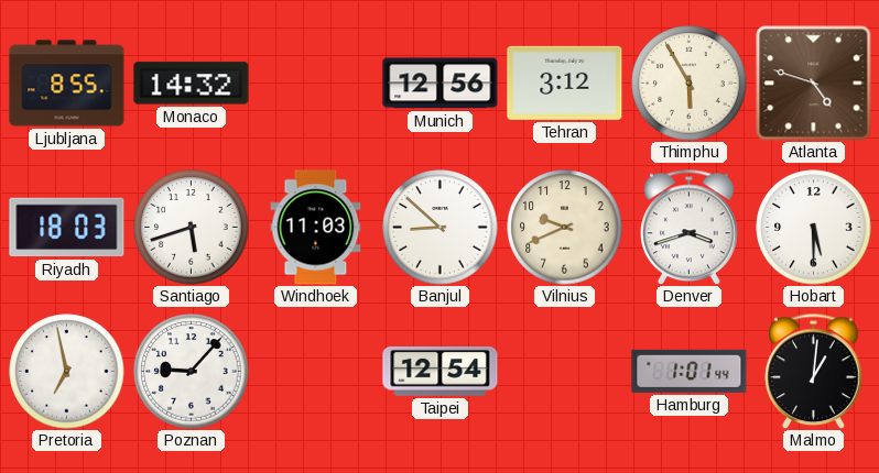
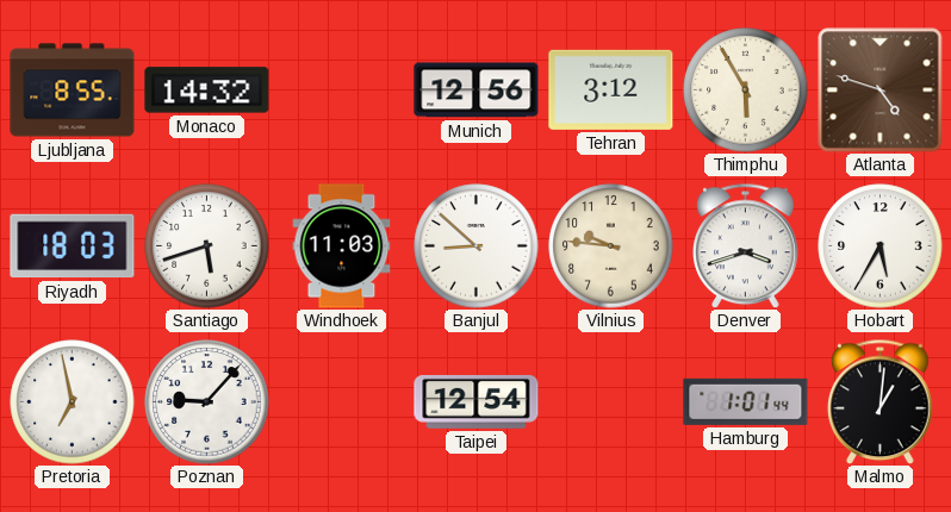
Vilnius: 9:41 -> 9:46
Hobart: 5:30 -> 5:35
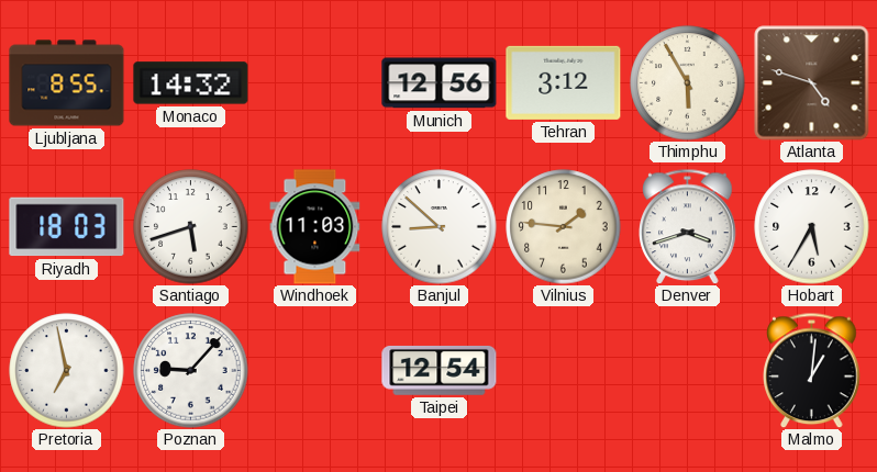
Vilnius: 9:46 -> 1:46
Hamburg: 1:01 -> none
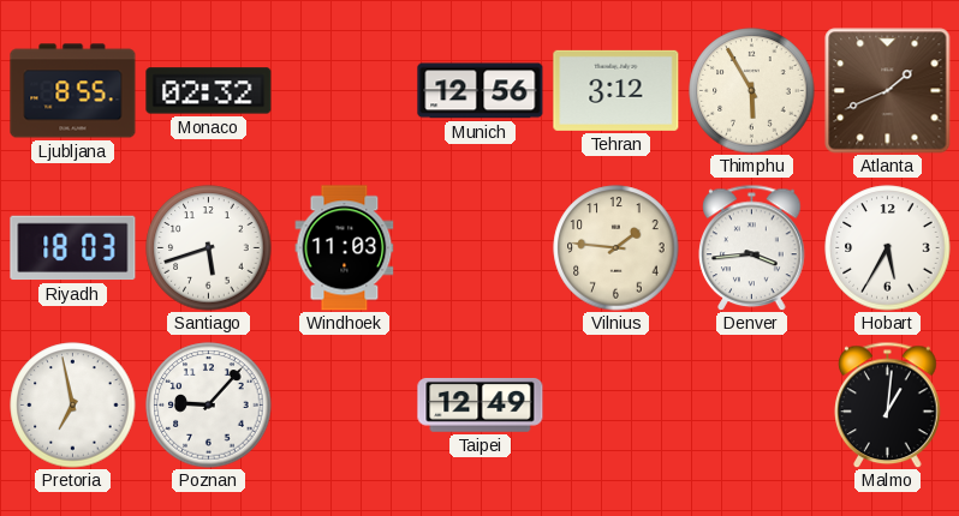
Monaco: 14:32 -> 02:32
Atlanta: 4:48 -> 1:41
Banjul: 8:52 -> none
Denver: 3:42 -> 3:44
Taipei: 12:54 -> 12:49
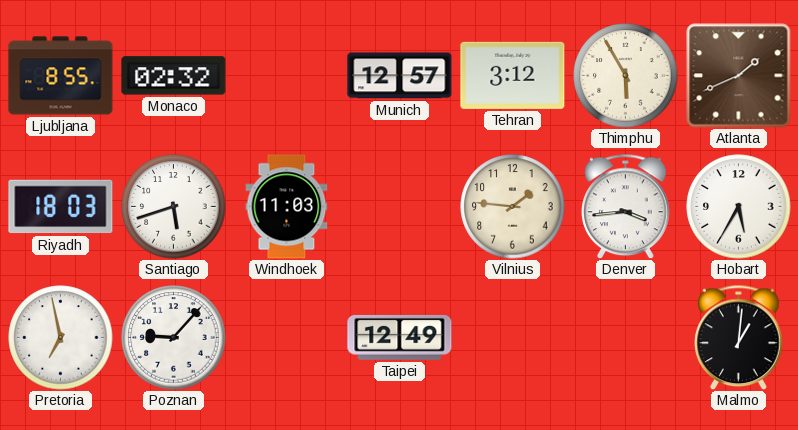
Munich: 12:56 -> 12:57
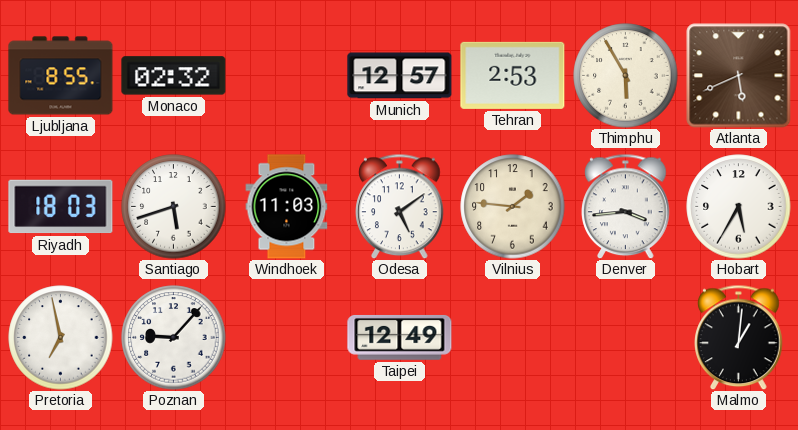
Tehran: 3:12 -> 2:53
Atlanta: 1:41 -> 5:41
Odesa: none -> 5:09
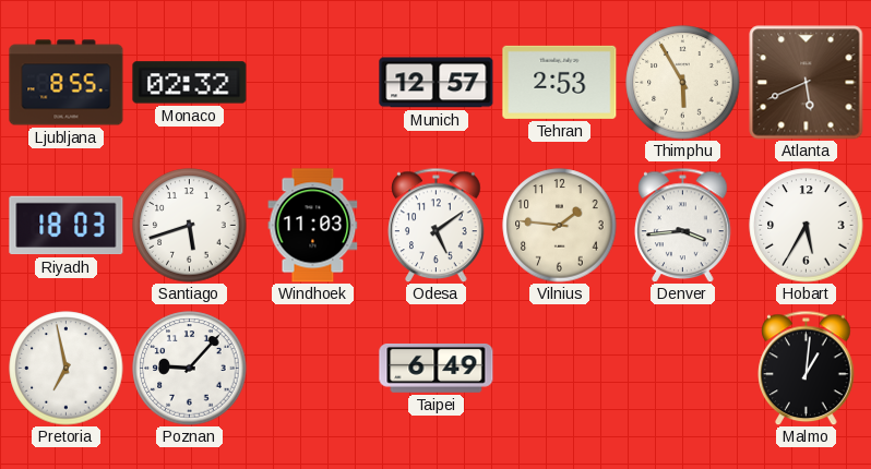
Taipei: 12:49 -> 6:49
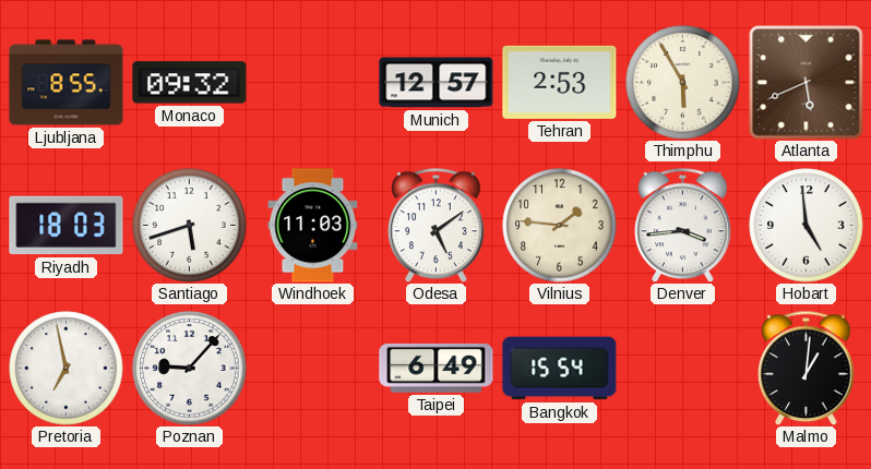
Monaco: 02:32 -> 09:32
Hobart: 5:35 -> 4:59
Bangkok: none -> 15:54
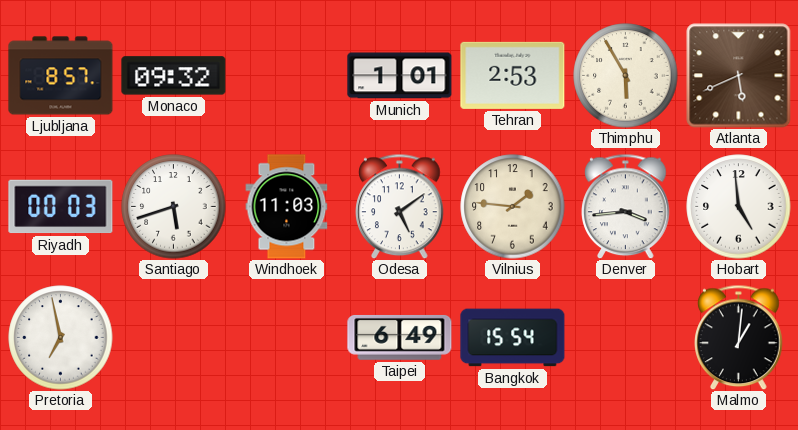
Ljubljana: 8:55 -> 8:57
Munich: 12:57 -> 1:01
Riyadh: 18:03 -> 00:03
Poznan: 9:07 -> none
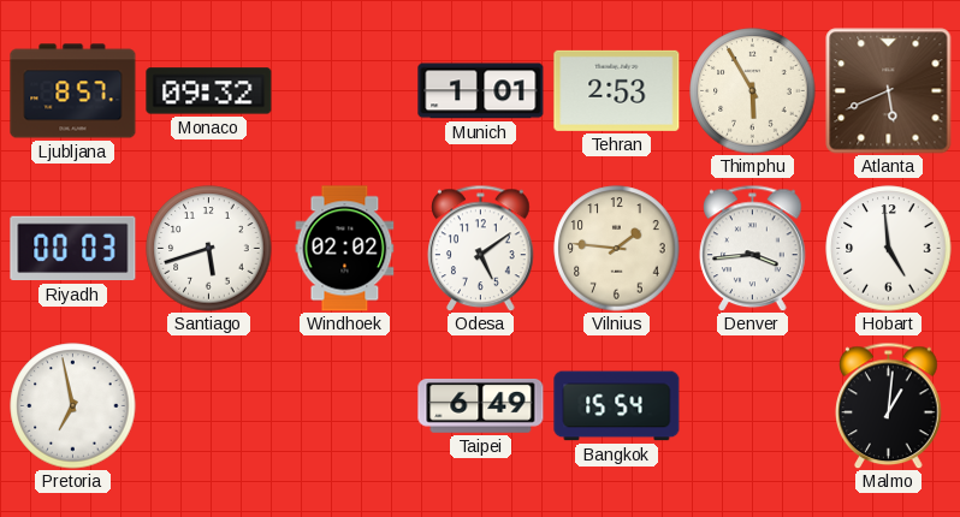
Windhoek: 11:03 -> 02:02
